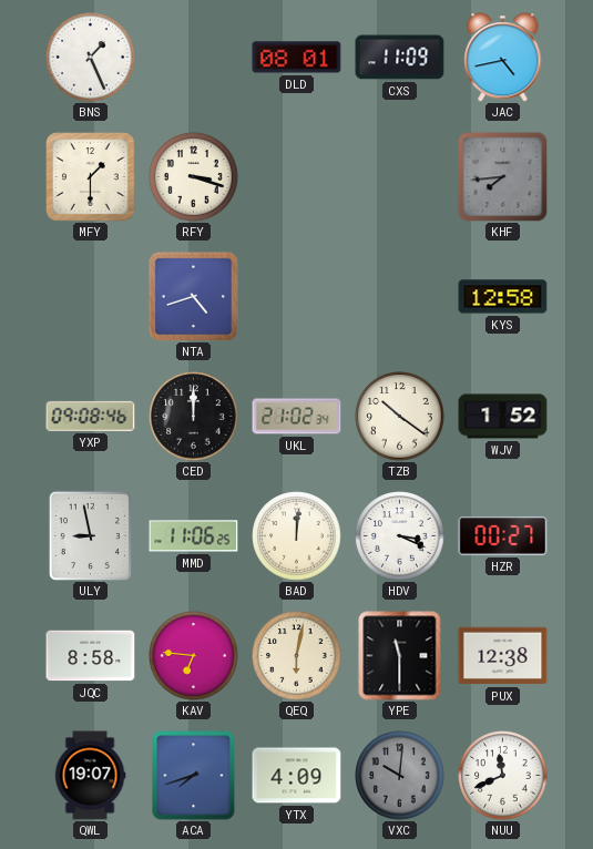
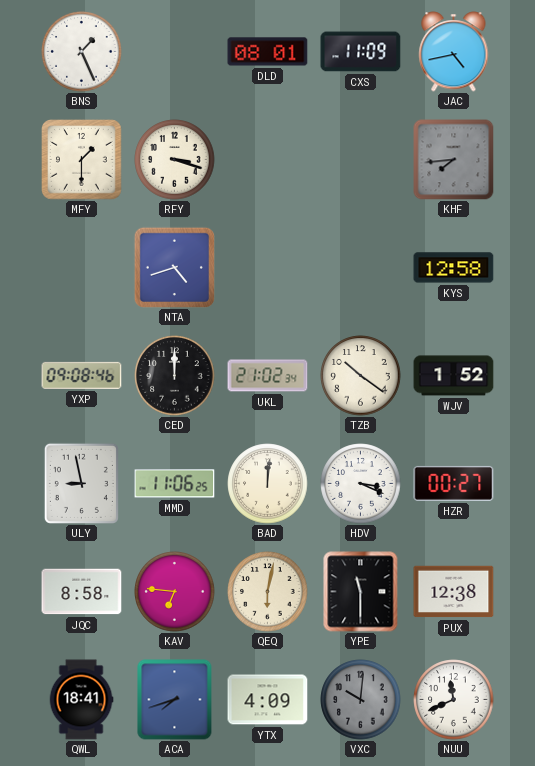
QWL: 19:07 -> 18:41
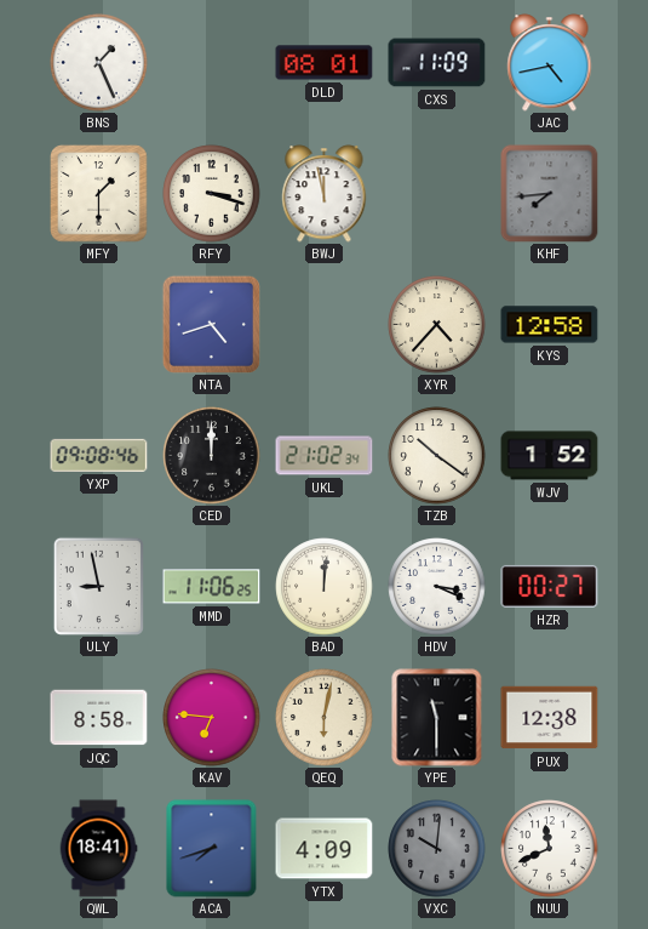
BWJ: none -> 11:58
XYR: none -> 4:37
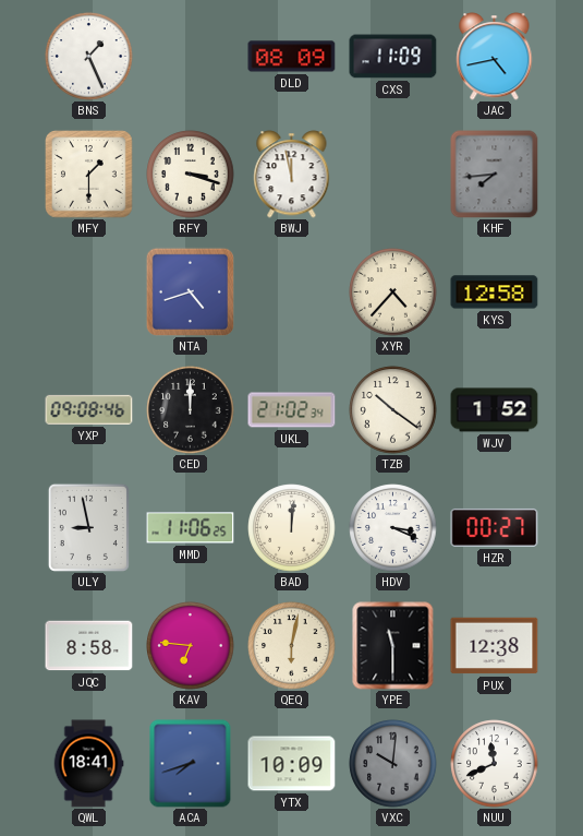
DLD: 08:01 -> 08:09
YTX: 4:09 -> 10:09
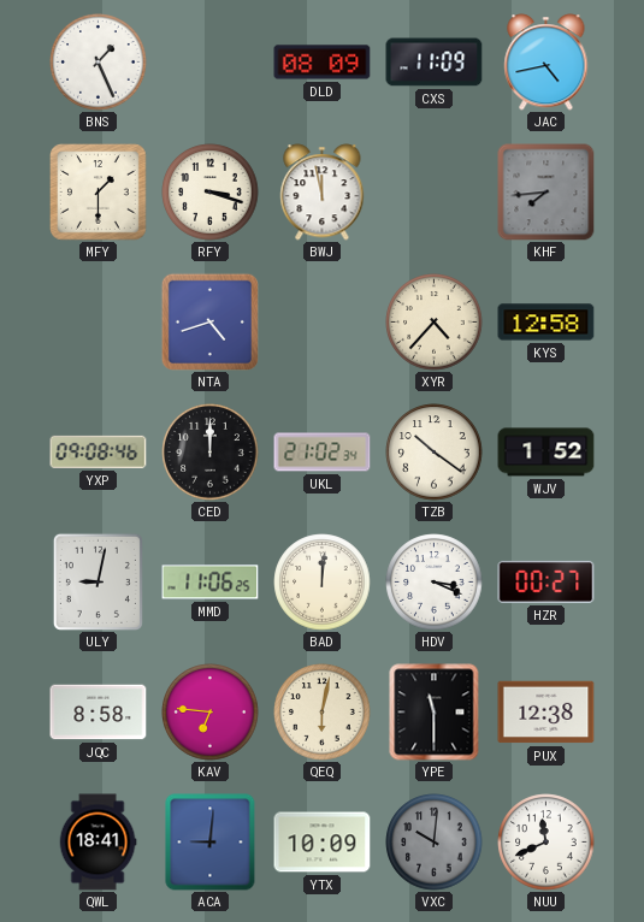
ULY: 8:58 -> 9:02
ACA: 7:42 -> 9:01
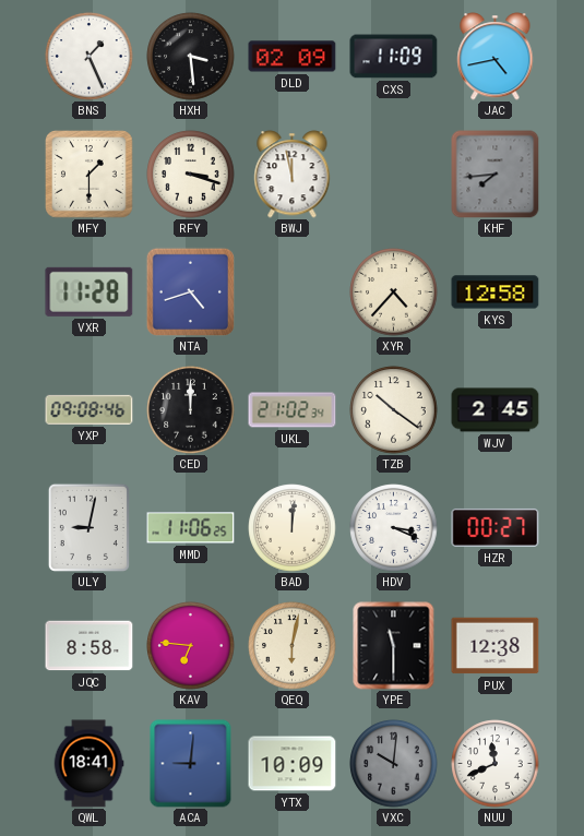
HXH: none -> 3:29
DLD: 08:09 -> 02:09
VXR: none -> 11:28
WJV: 1:52 -> 2:45
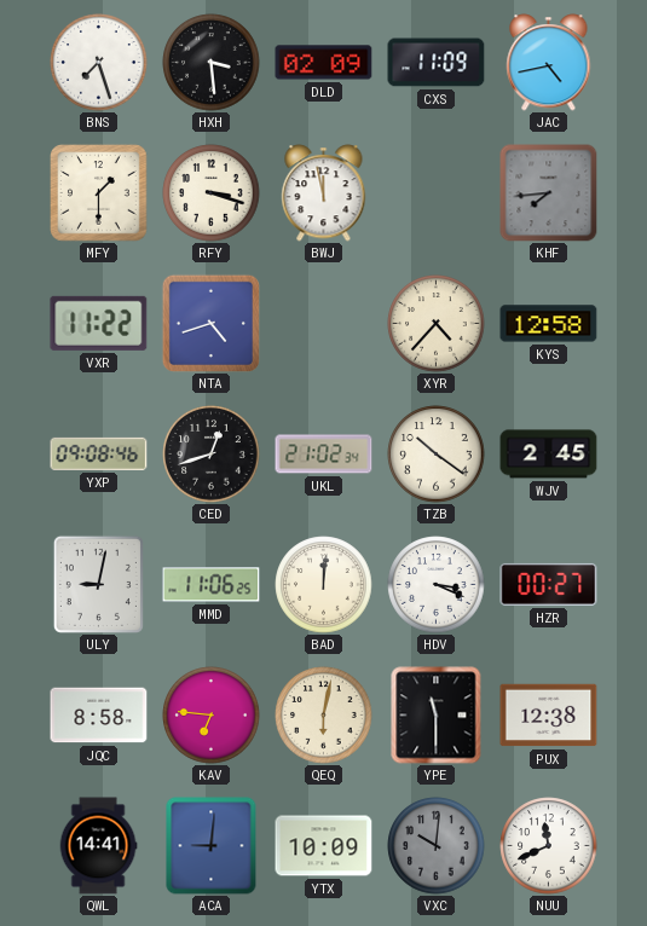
BNS: 1:26 -> 7:27
VXR: 11:28 -> 11:22
CED: 12:00 -> 12:42
QWL: 18:41 -> 14:41
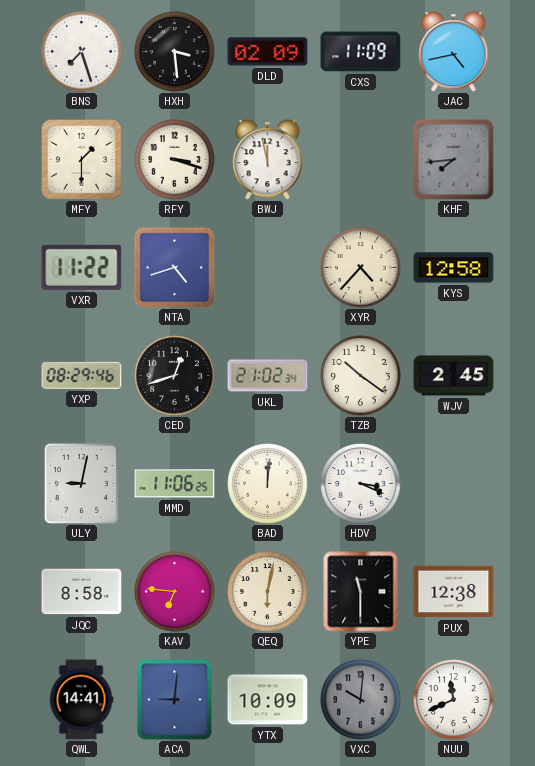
YXP: 09:08 -> 08:29
HZR: 00:27 -> none
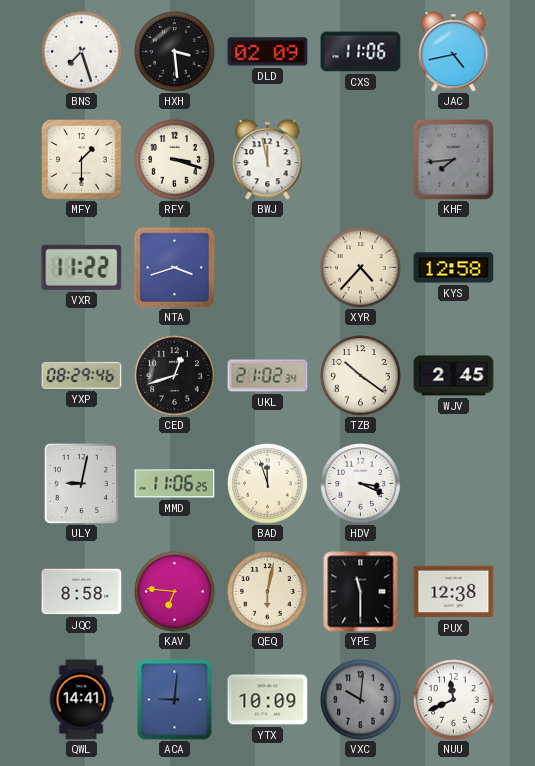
CXS: 11:09 -> 11:06
NTA: 4:42 -> 3:42
BAD: 12:01 -> 11:57
